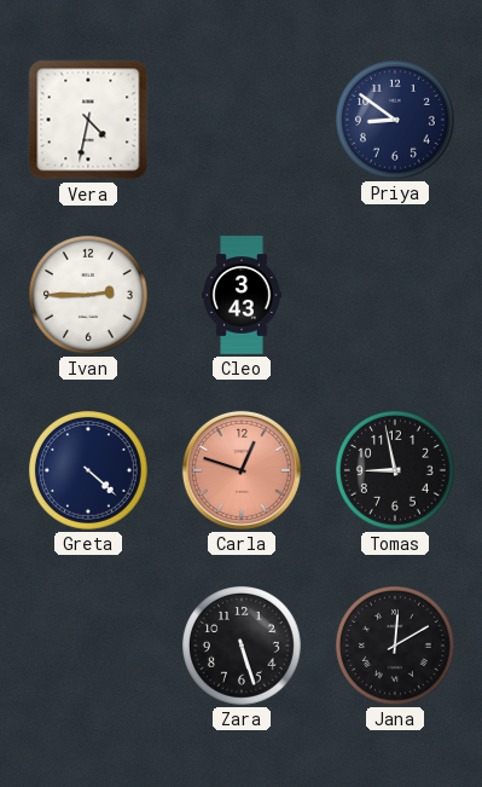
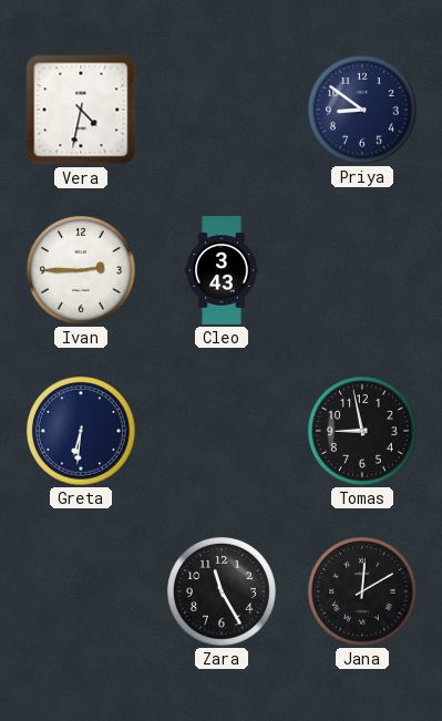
Greta: 4:22 -> 6:31
Carla: 12:48 -> none
Zara: 5:27 -> 11:25
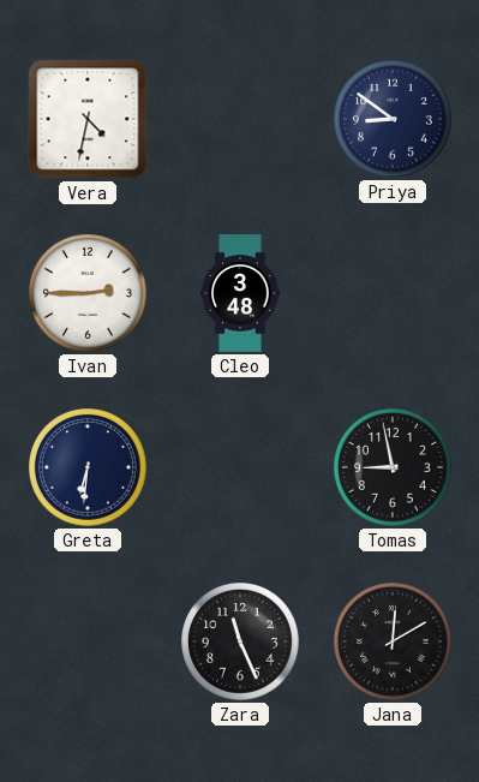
Cleo: 3:43 -> 3:48
Zara: 11:25 -> 11:26
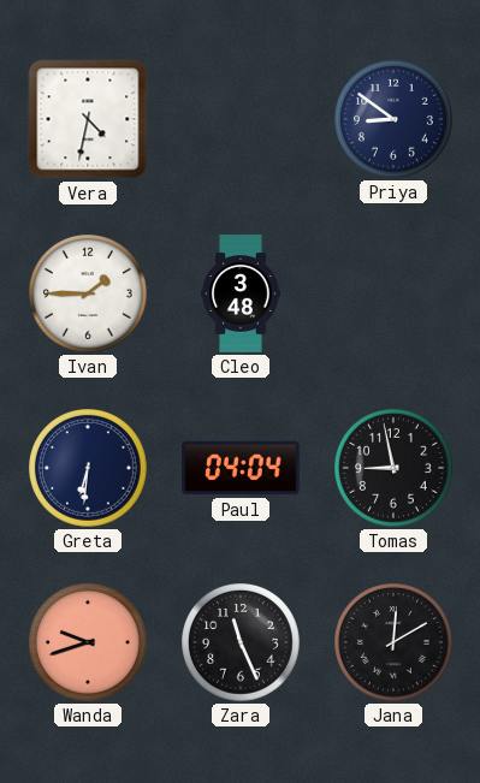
Ivan: 2:45 -> 1:45
Paul: none -> 04:04
Wanda: none -> 9:42
